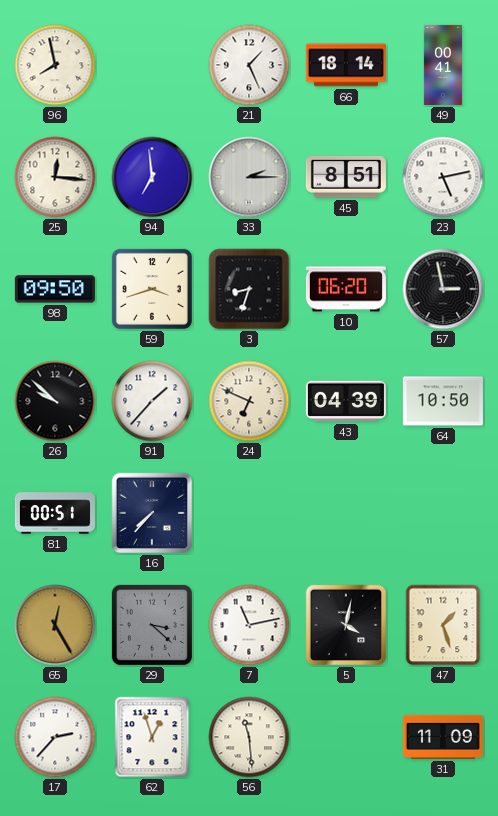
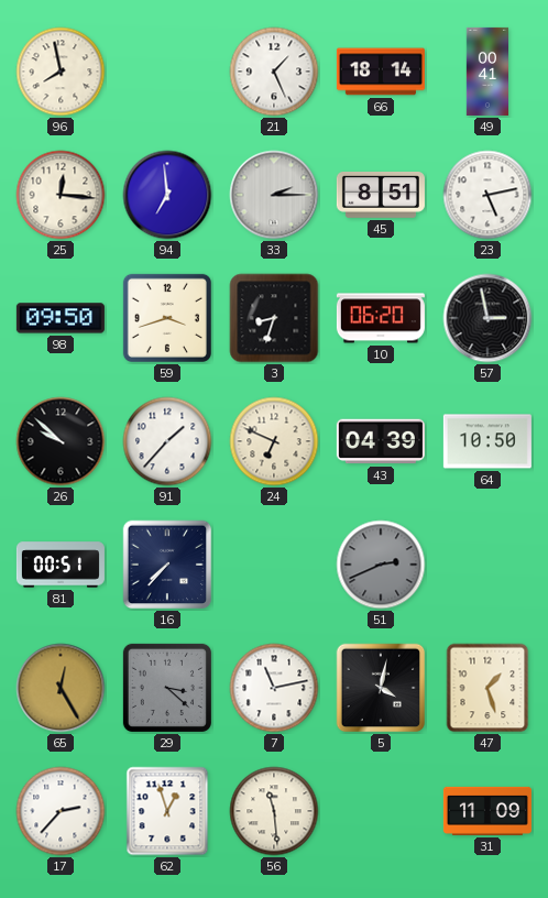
51: none -> 2:41
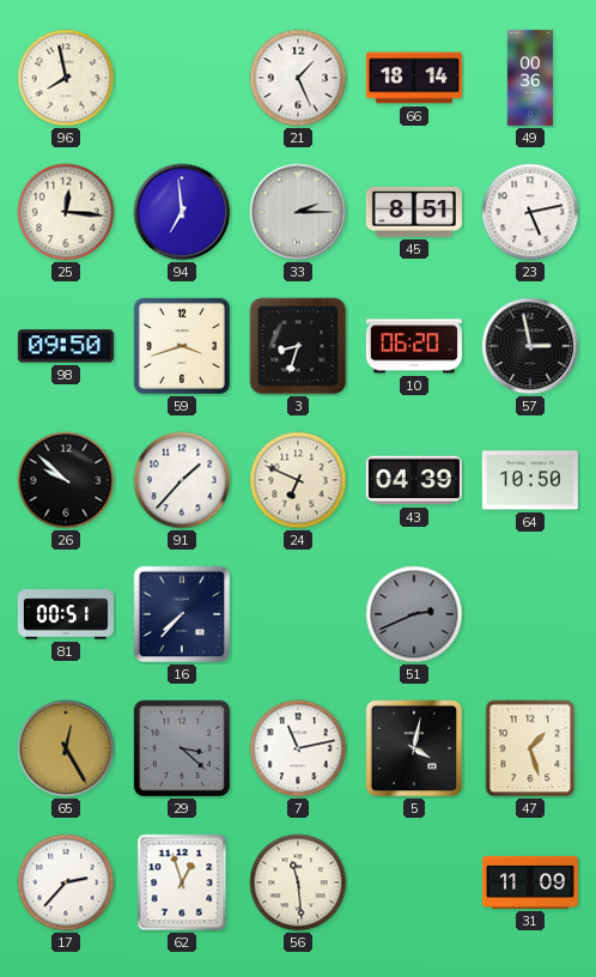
49: 00:41 -> 00:36
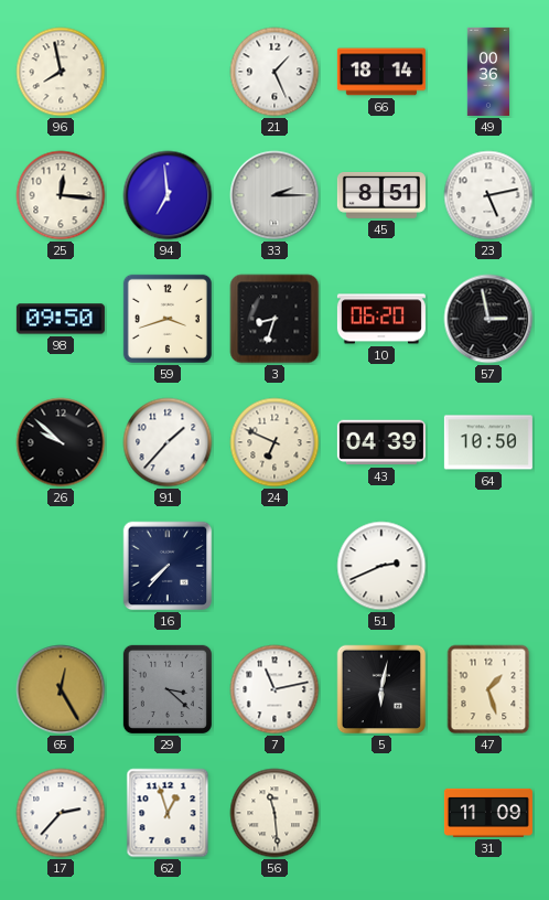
81: 00:51 -> none
51 dial: grey -> white
5: 4:02 -> 6:02
